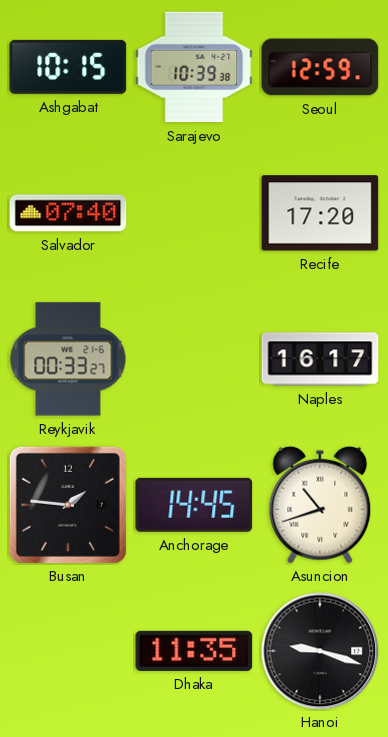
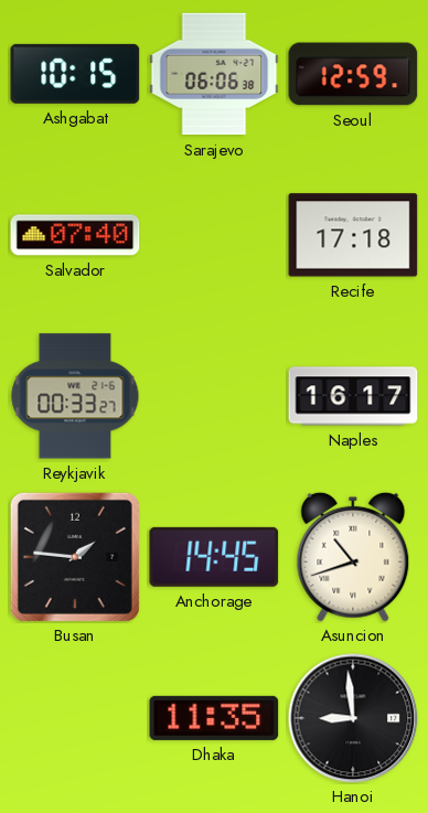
Sarajevo: 10:39 -> 06:06
Recife: 17:20 -> 17:18
Hanoi: 9:18 -> 8:59
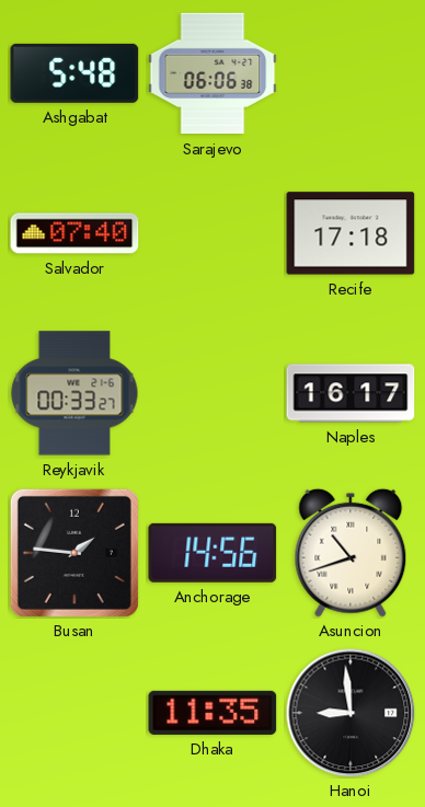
Ashgabat: 10:15 -> 5:48
Seoul: 12:59 -> none
Anchorage: 14:45 -> 14:56
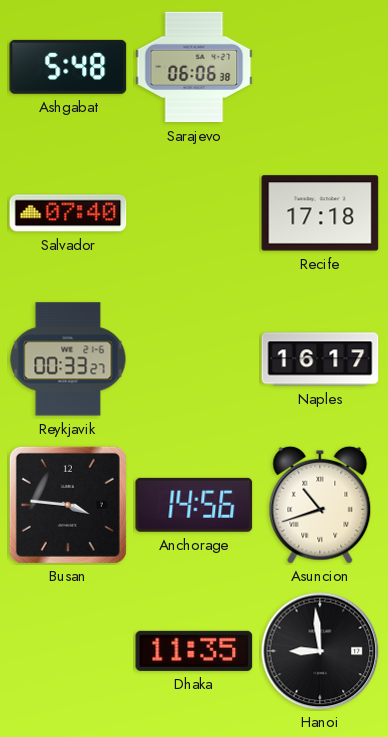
Busan: 1:46 -> 3:46
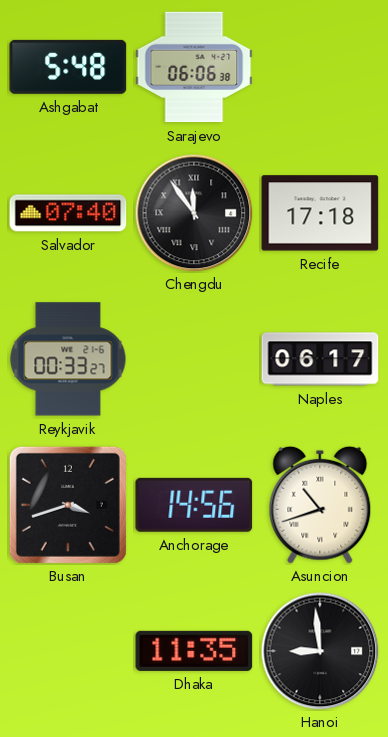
Chengdu: none -> 11:54
Naples: 16:17 -> 06:17
Busan: 3:46 -> 3:42
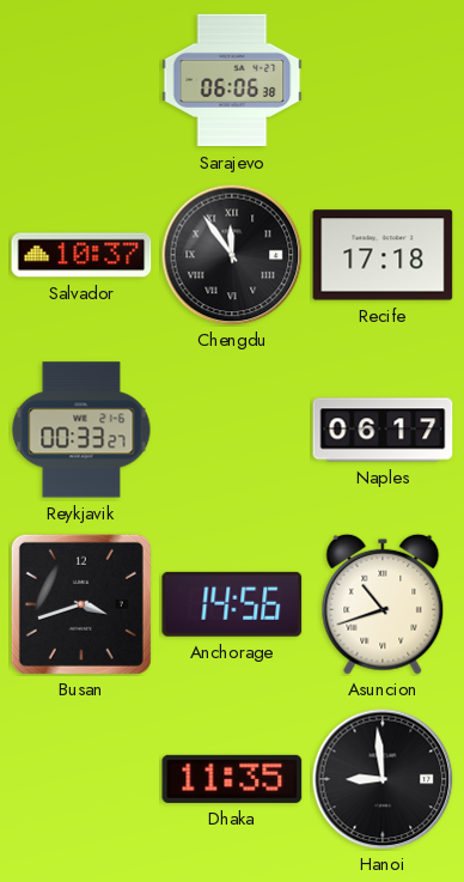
Ashgabat: 5:48 -> none
Salvador: 07:40 -> 10:37
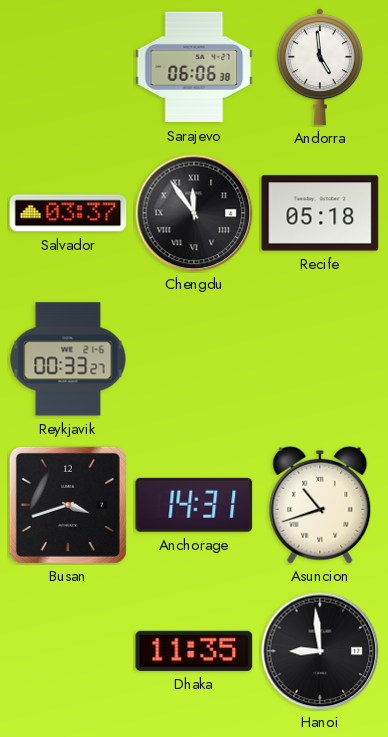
Andorra: none -> 4:59
Salvador: 10:37 -> 03:37
Recife: 17:18 -> 05:18
Naples: 06:17 -> none
Anchorage: 14:56 -> 14:31
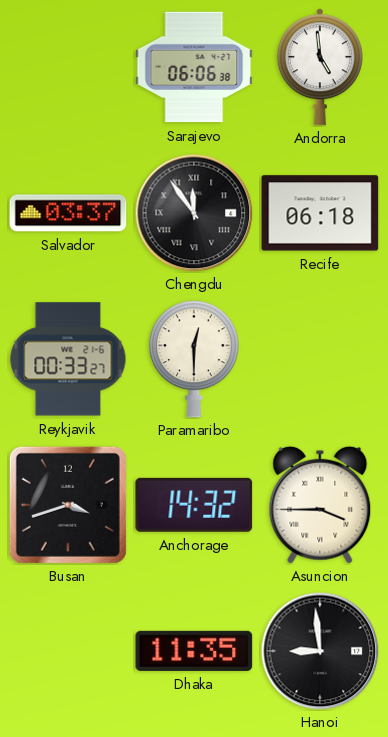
Recife: 05:18 -> 06:18
Paramaribo: none -> 12:30
Anchorage: 14:31 -> 14:32
Asuncion: 10:42 -> 3:45
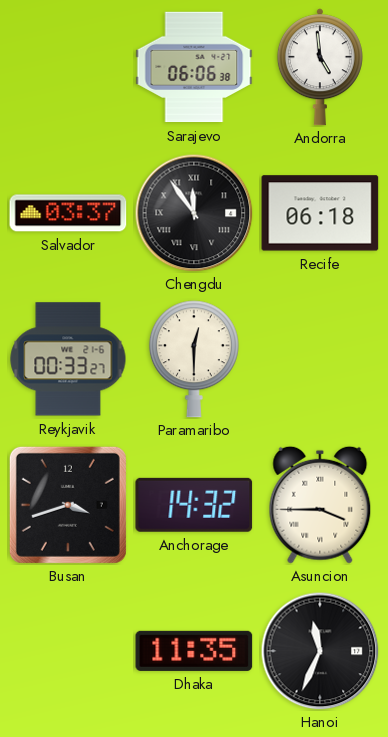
Hanoi: 8:59 -> 11:34
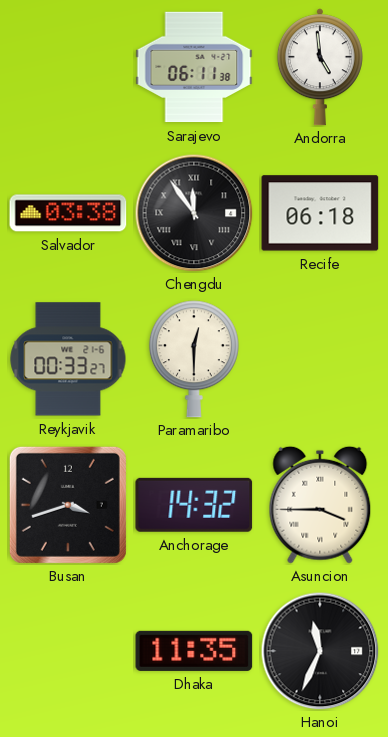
Sarajevo: 06:06 -> 06:11
Salvador: 03:37 -> 03:38
